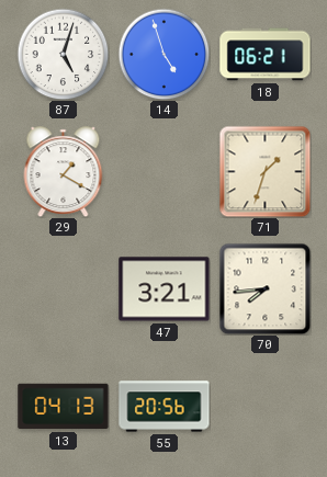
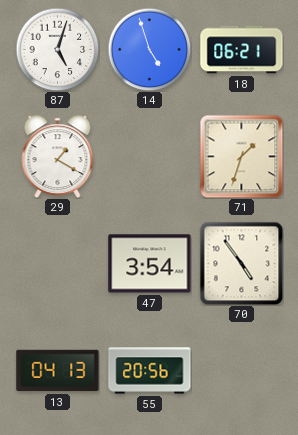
47: 3:21 -> 3:54
70: 7:44 -> 4:54
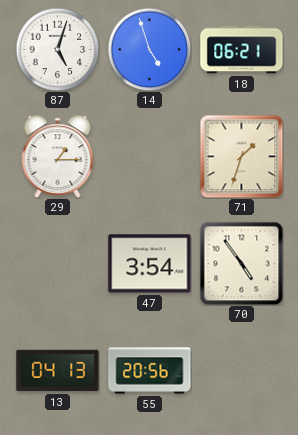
29: 1:20 -> 1:15
